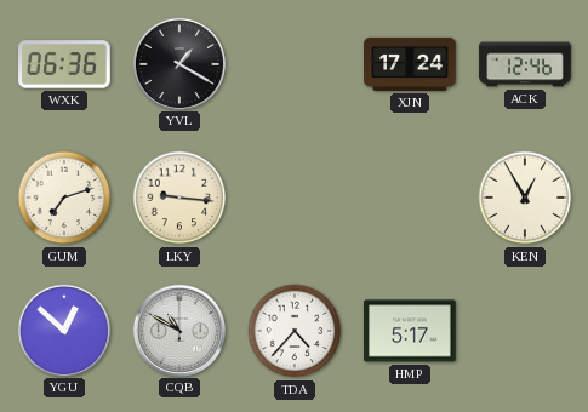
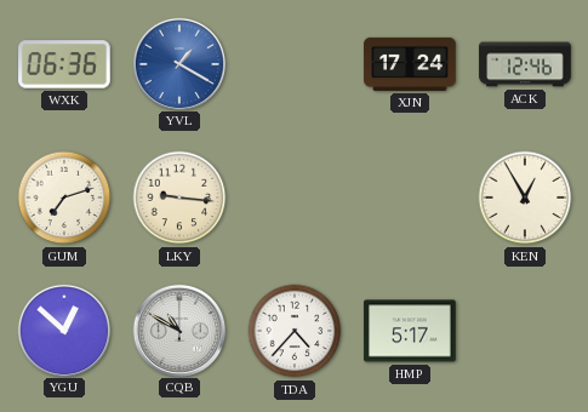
YVL dial: black -> blue
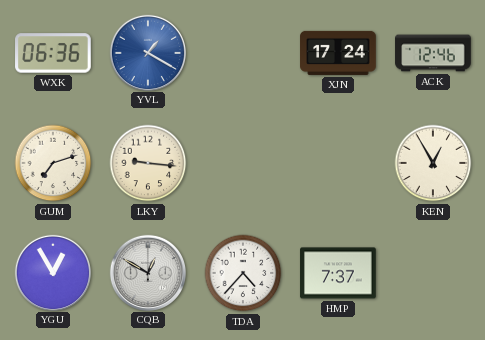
YGU: 12:52 -> 12:55
CQB: 10:50 -> 12:50
HMP: 5:17 -> 7:37
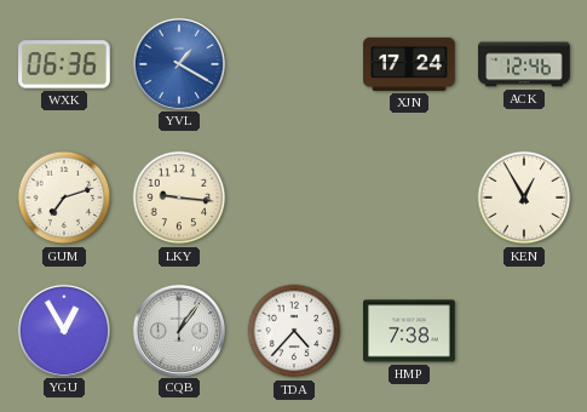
CQB: 12:50 -> 1:06
HMP: 7:37 -> 7:38
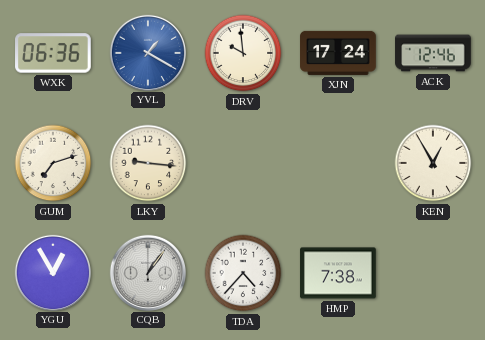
DRV: none -> 9:59
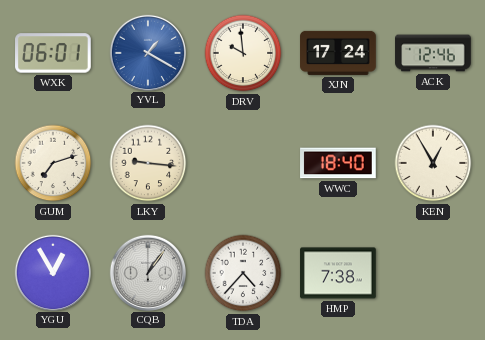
WXK: 06:36 -> 06:01
WWC: none -> 18:40
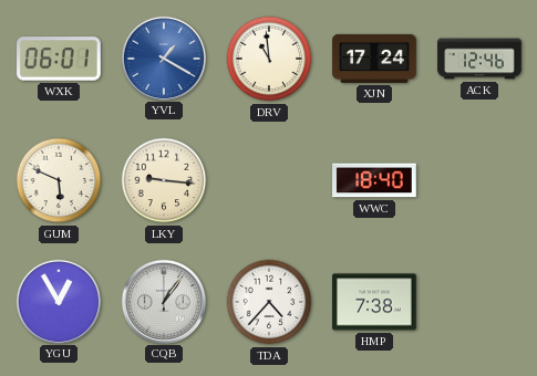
DRV: 9:59 -> 10:59
GUM: 7:12 -> 5:49
KEN: 12:55 -> none
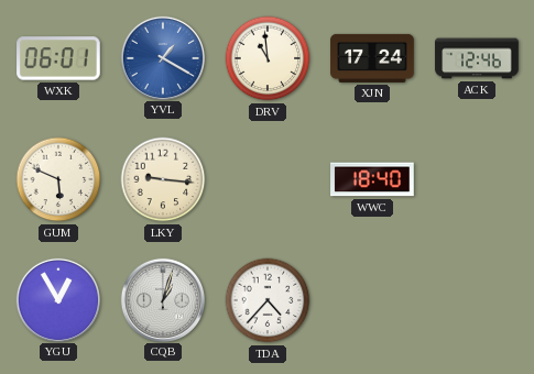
CQB: 1:06 -> 1:03
HMP: 7:38 -> none
